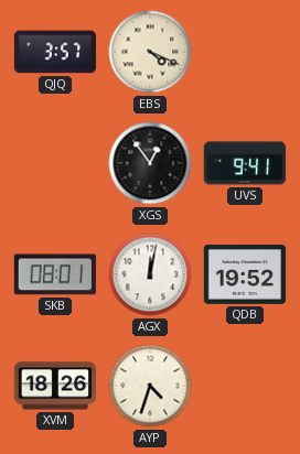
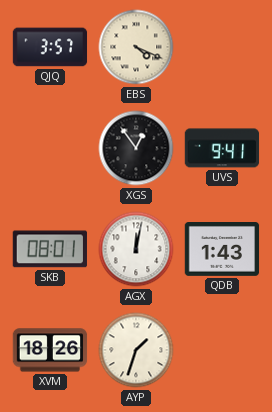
QDB: 19:52 -> 1:43
AYP: 4:33 -> 1:33
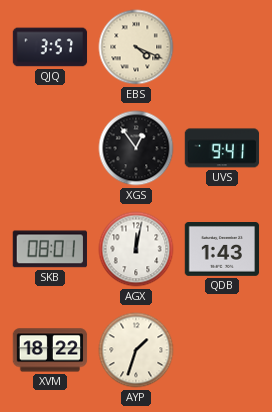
XVM: 18:26 -> 18:22
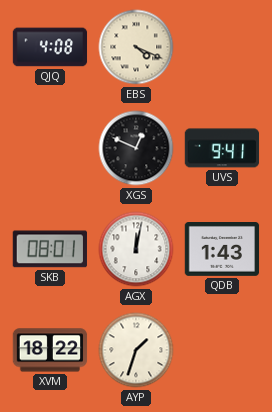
QJQ: 3:57 -> 4:08
XGS: 12:54 -> 12:49
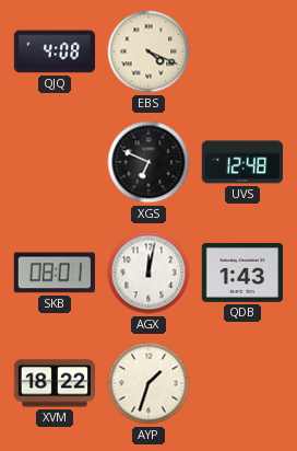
XGS: 12:49 -> 6:49
UVS: 9:41 -> 12:48
